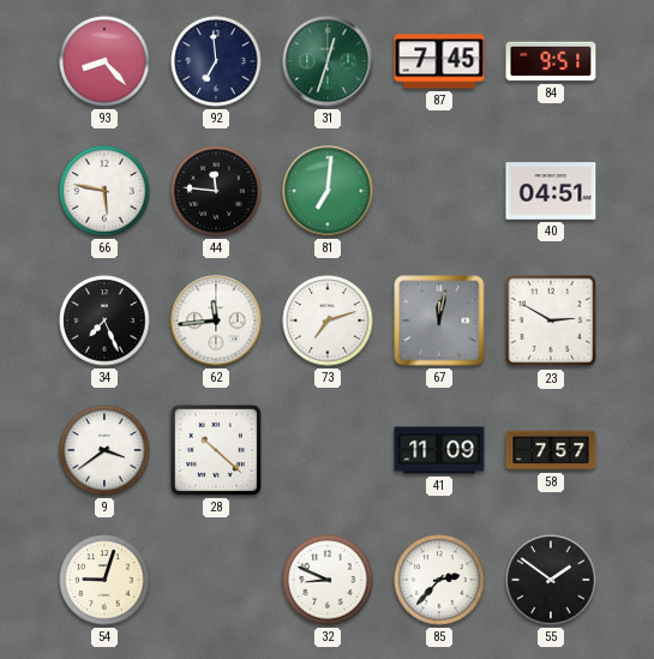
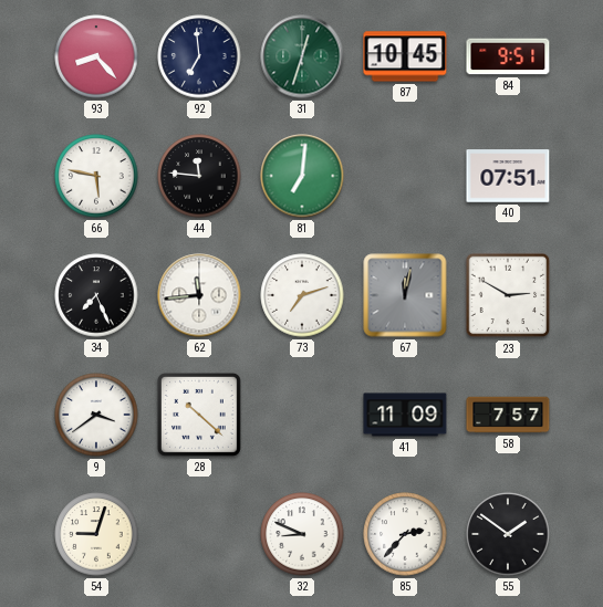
87: 7:45 -> 10:45
40: 04:51 -> 07:51
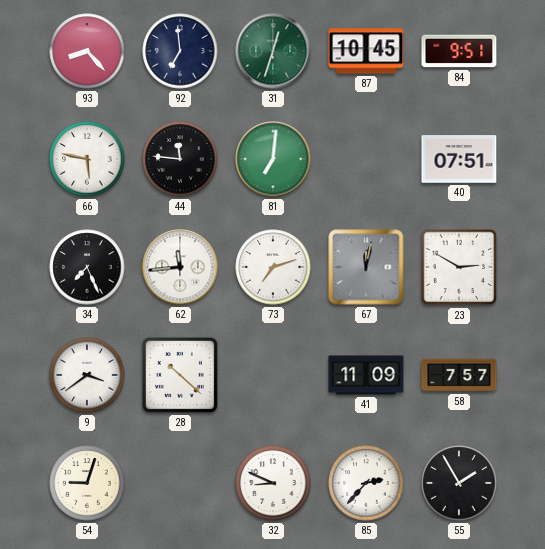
55: 1:51 -> 1:55
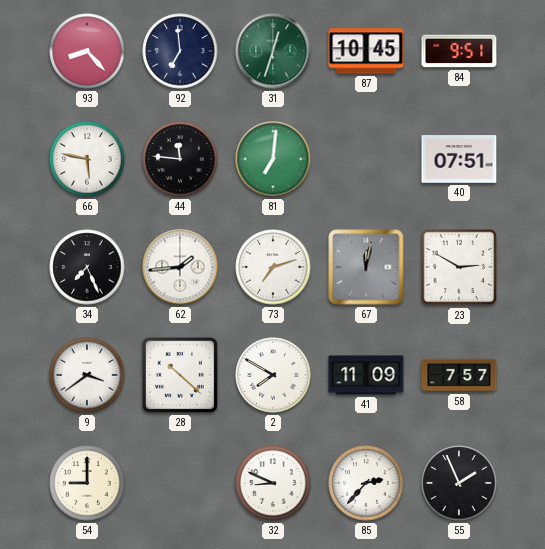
62: 11:44 -> 1:44
2: none -> 7:50
54: 9:03 -> 9:00
55: 1:55 -> 1:56
